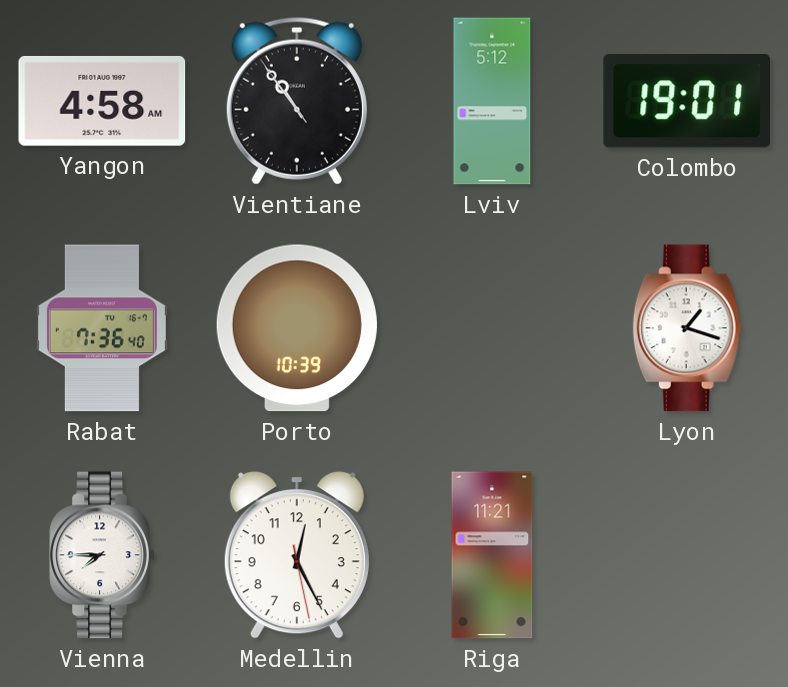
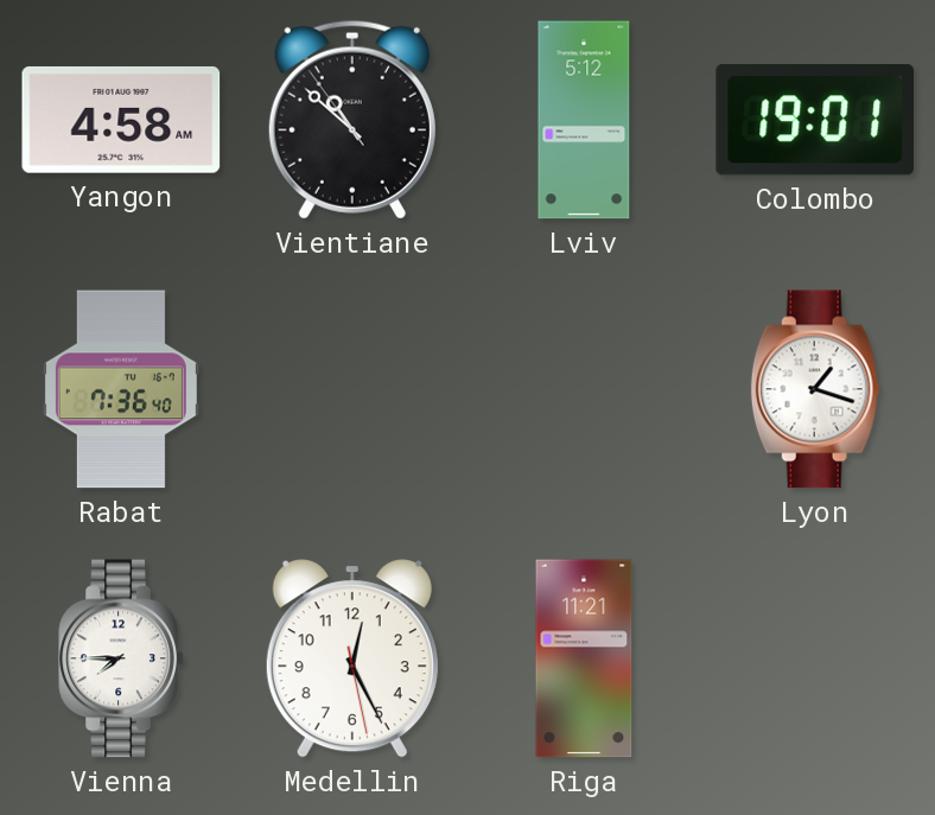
Vientiane: 10:53 -> 10:51
Porto: 10:39 -> none
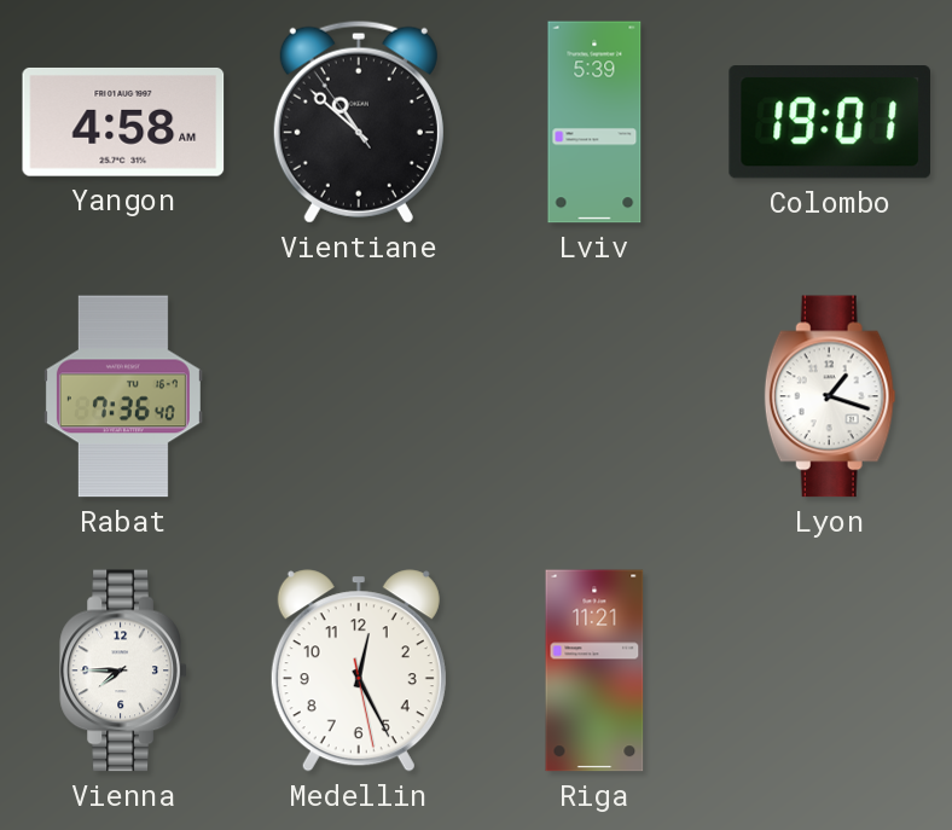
Lviv: 5:12 -> 5:39
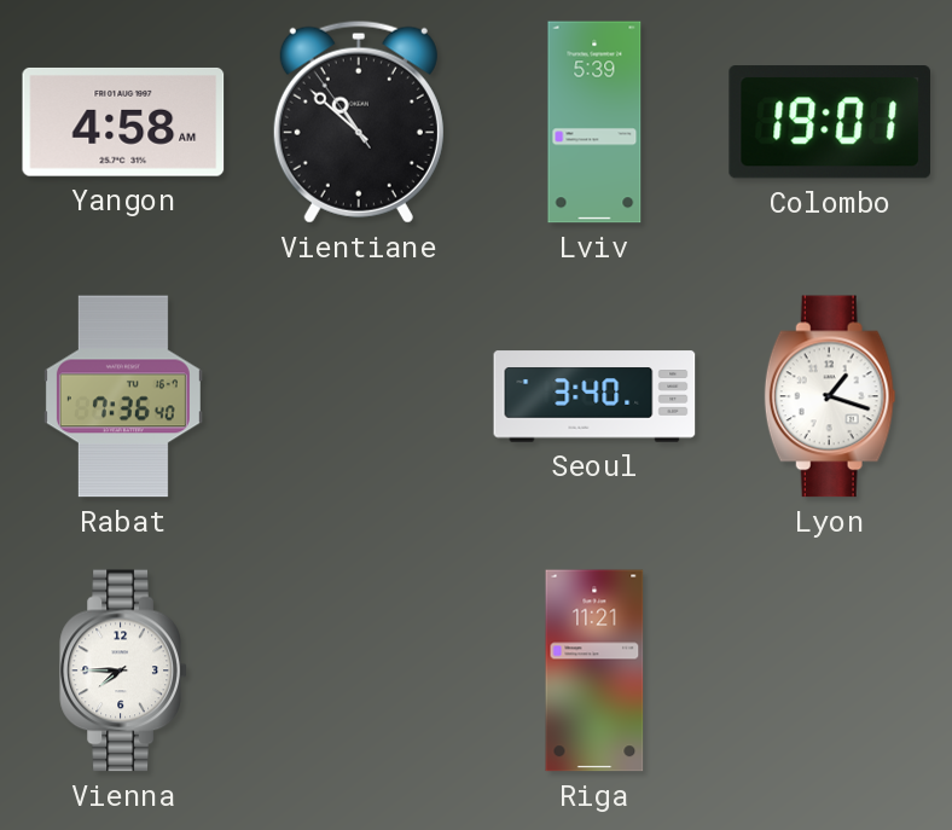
Seoul: none -> 3:40
Medellin: 12:25 -> none
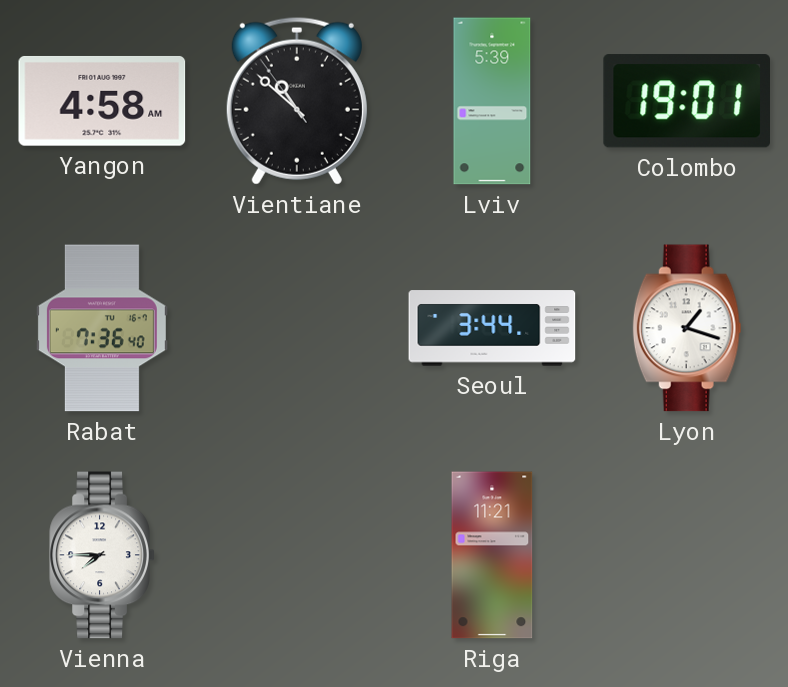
Seoul: 3:40 -> 3:44
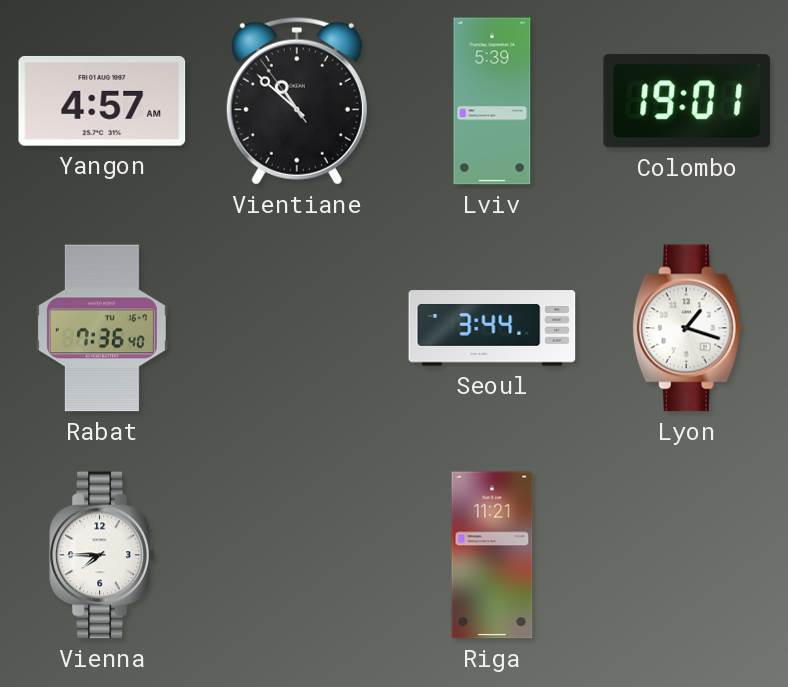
Yangon: 4:58 -> 4:57
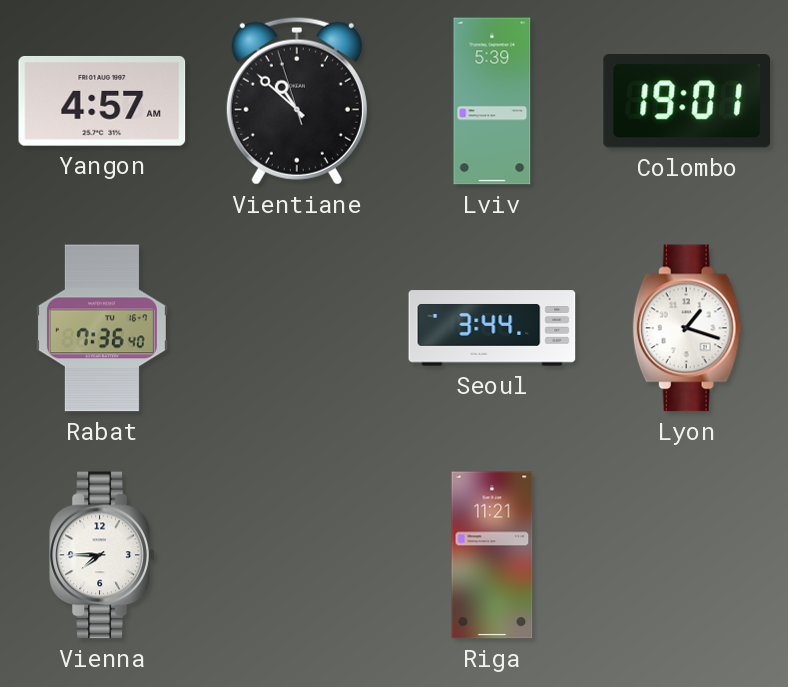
Vientiane: 10:51:54 -> 10:51:57
